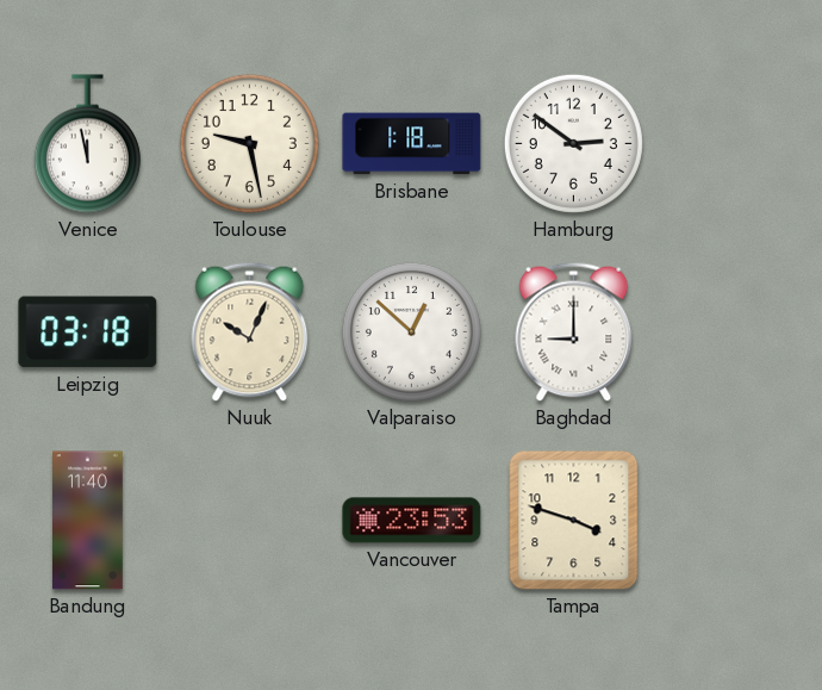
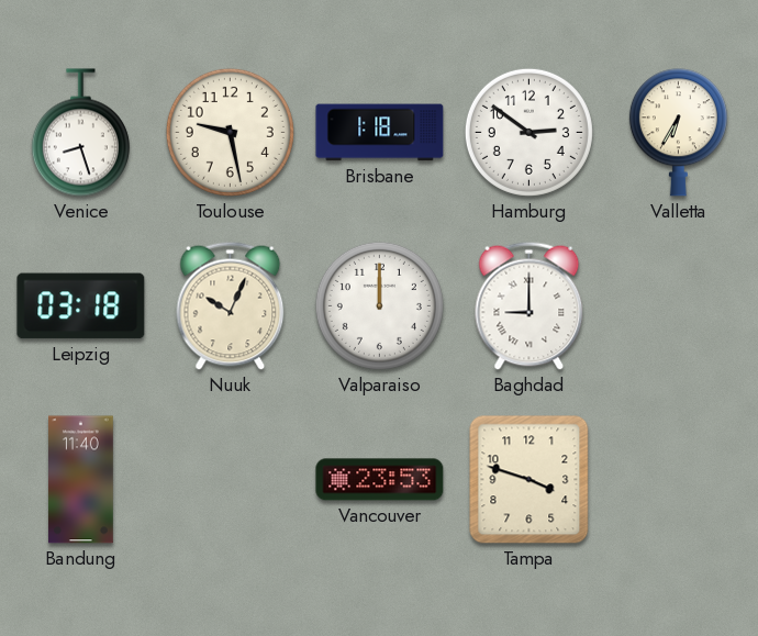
Venice: 11:58 -> 8:27
Valletta: none -> 6:35
Valparaiso: 12:52 -> 12:00
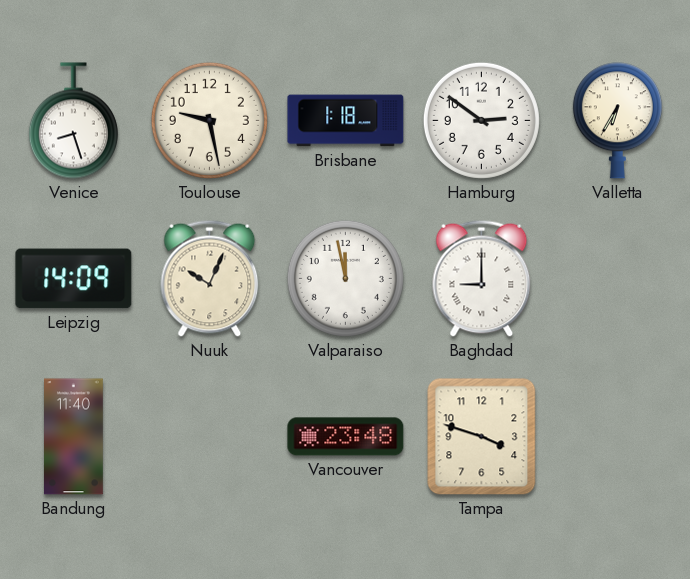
Leipzig: 03:18 -> 14:09
Valparaiso: 12:00 -> 11:58
Vancouver: 23:53 -> 23:48
